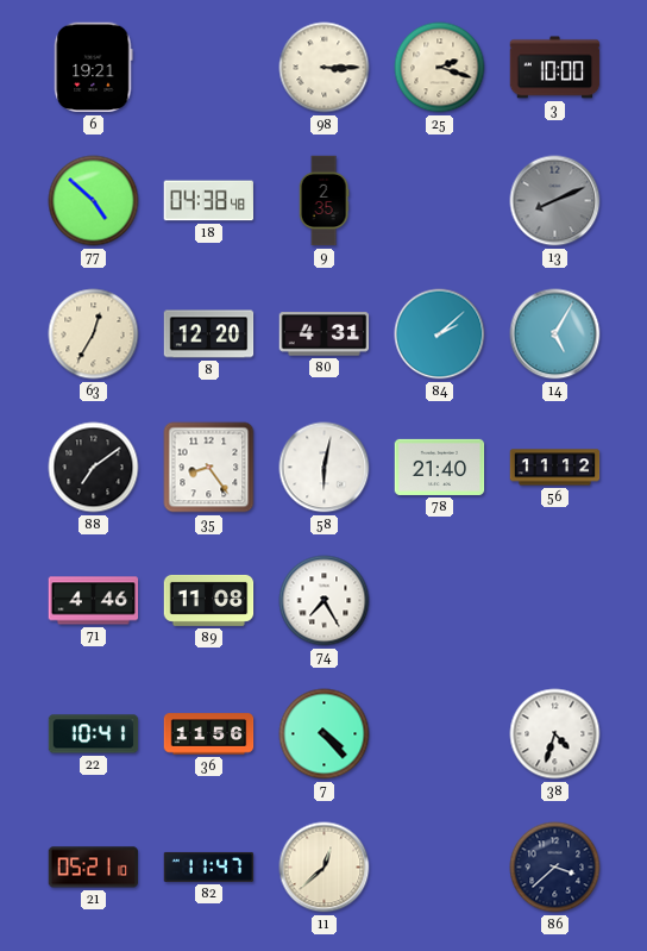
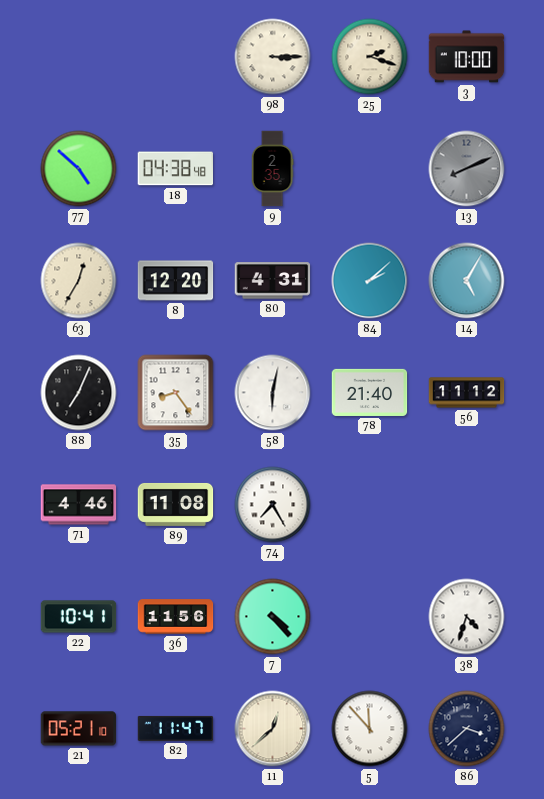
6: 19:21 -> none
88: 7:09 -> 7:04
5: none -> 11:53
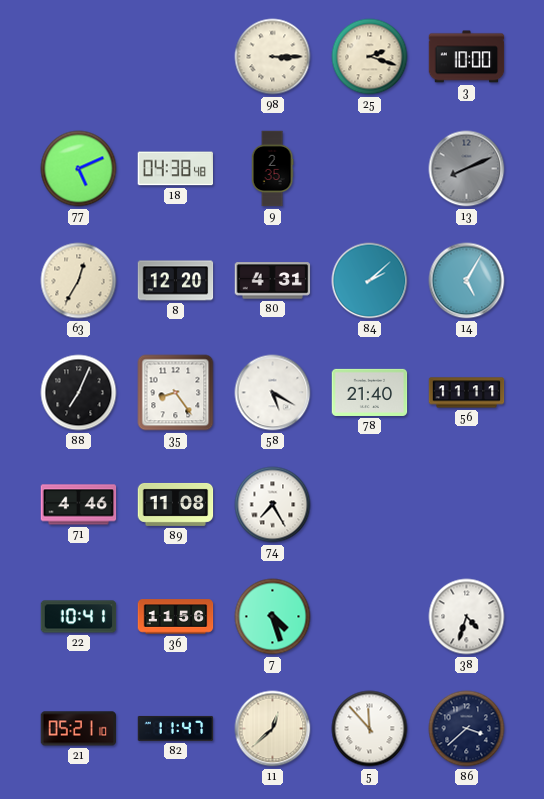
77: 4:52 -> 5:11
58: 6:02 -> 5:20
56: 11:12 -> 11:11
7: 4:23 -> 4:27
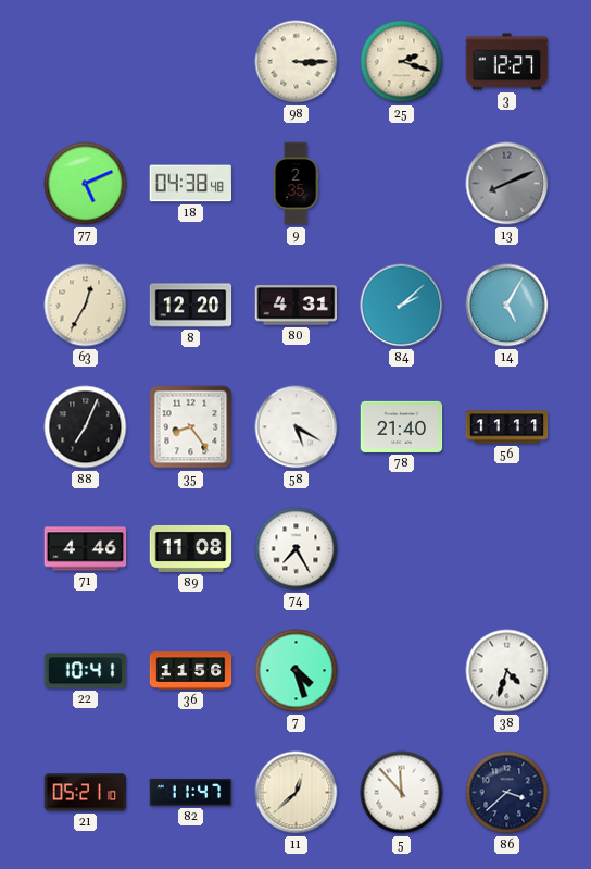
3: 10:00 -> 12:27
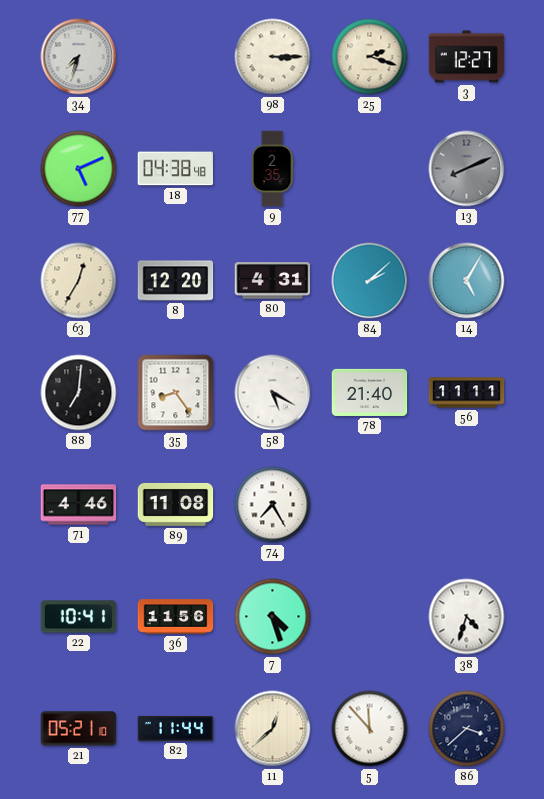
34: none -> 7:33
88: 7:04 -> 7:01
82: 11:47 -> 11:44
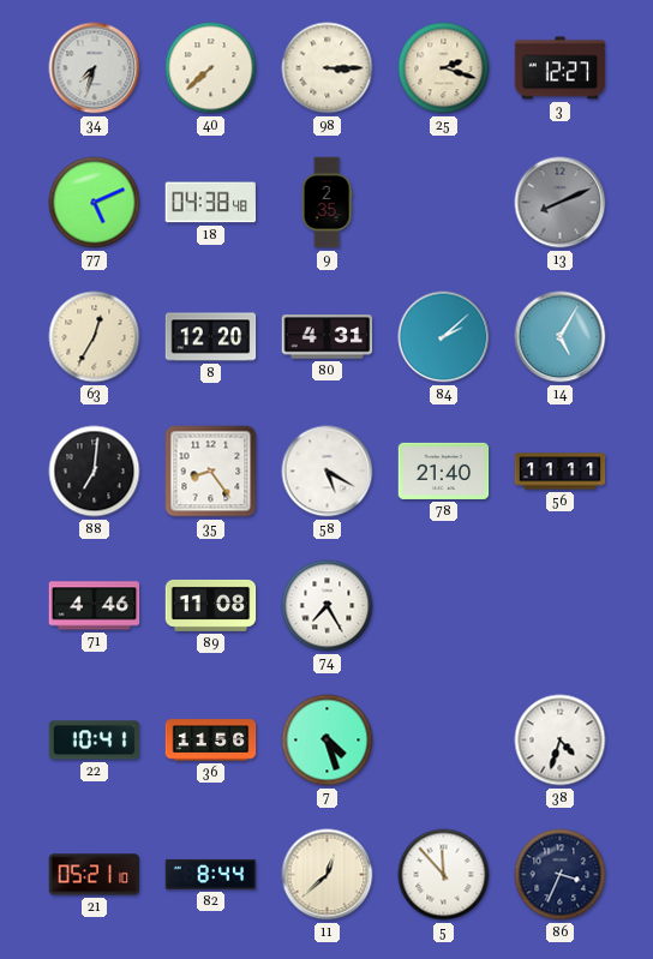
40: none -> 7:38
82: 11:44 -> 8:44
86: 3:38 -> 3:34
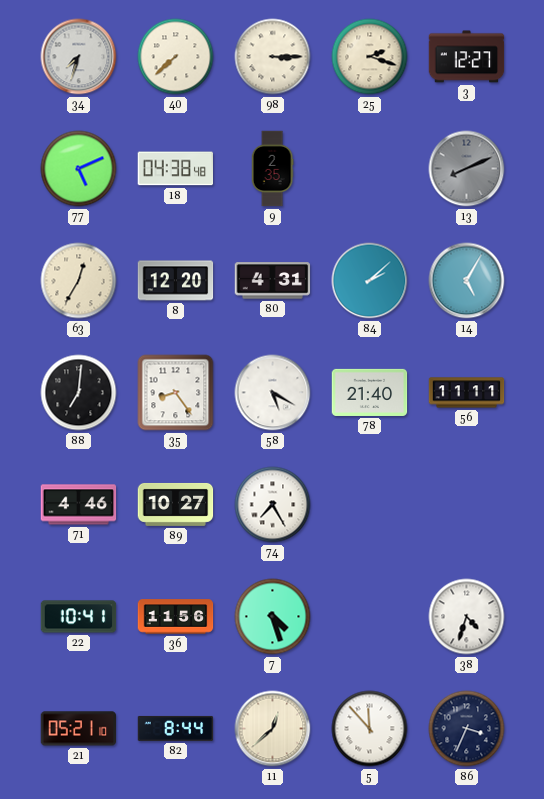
89: 11:08 -> 10:27
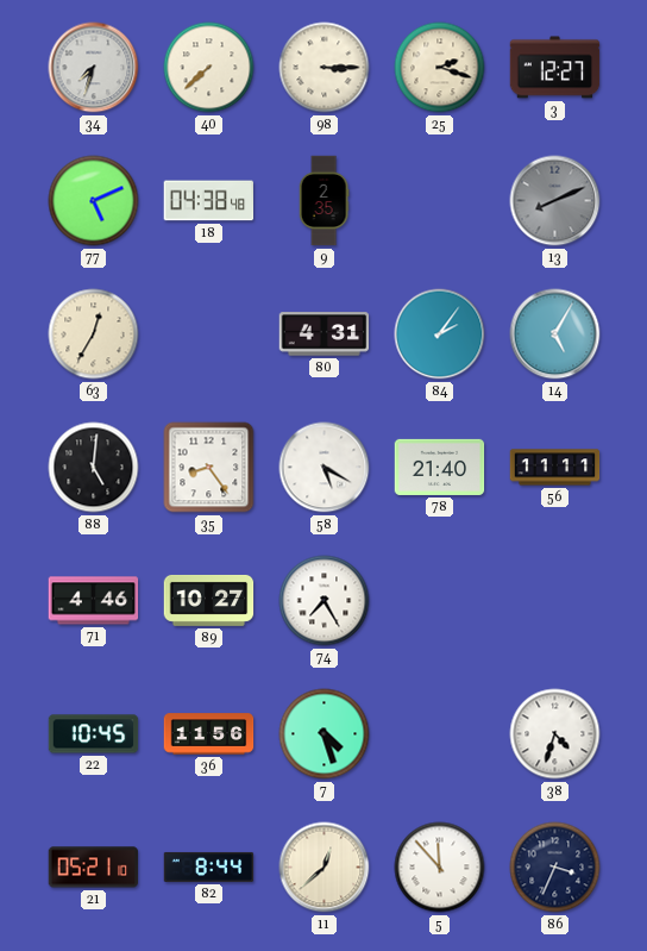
8: 12:20 -> none
84: 2:08 -> 2:06
88: 7:01 -> 5:01
22: 10:41 -> 10:45
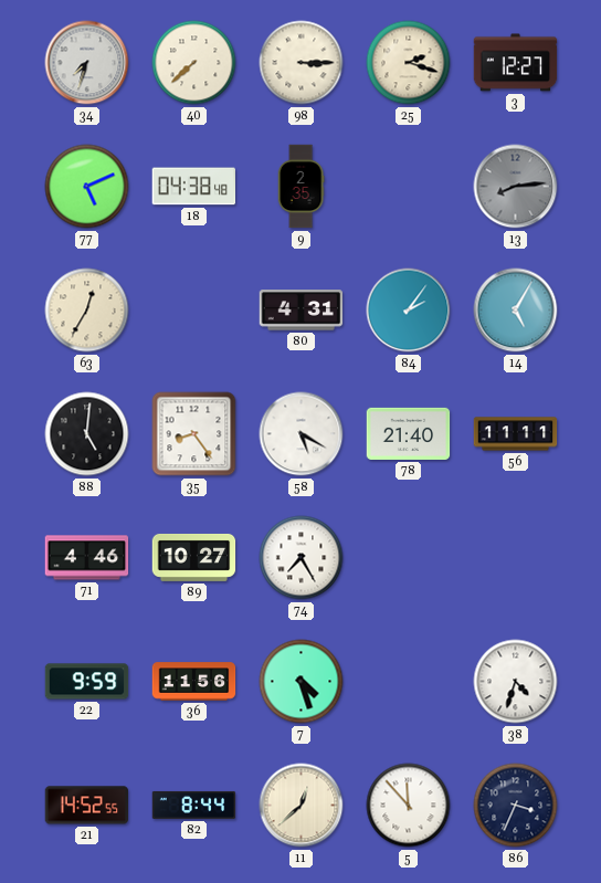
13: 8:11 -> 8:14
22: 10:45 -> 9:59
21: 05:21 -> 14:52
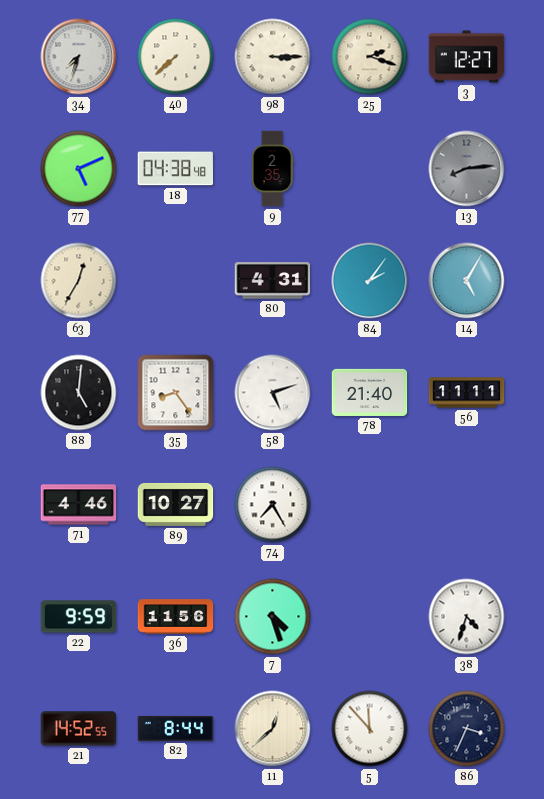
58: 5:20 -> 5:12
